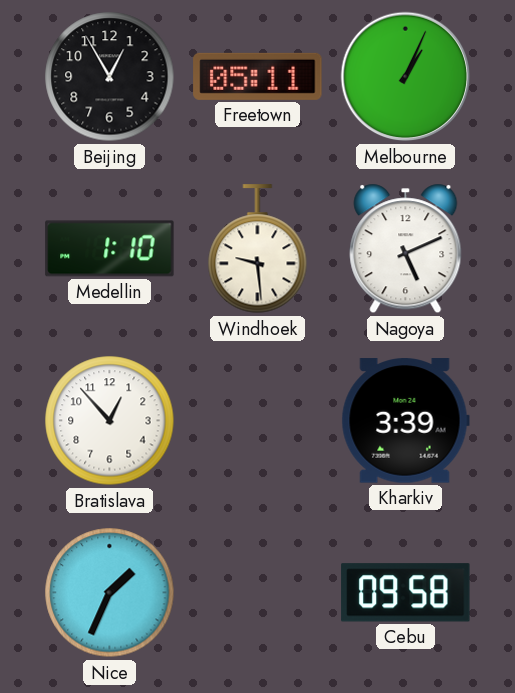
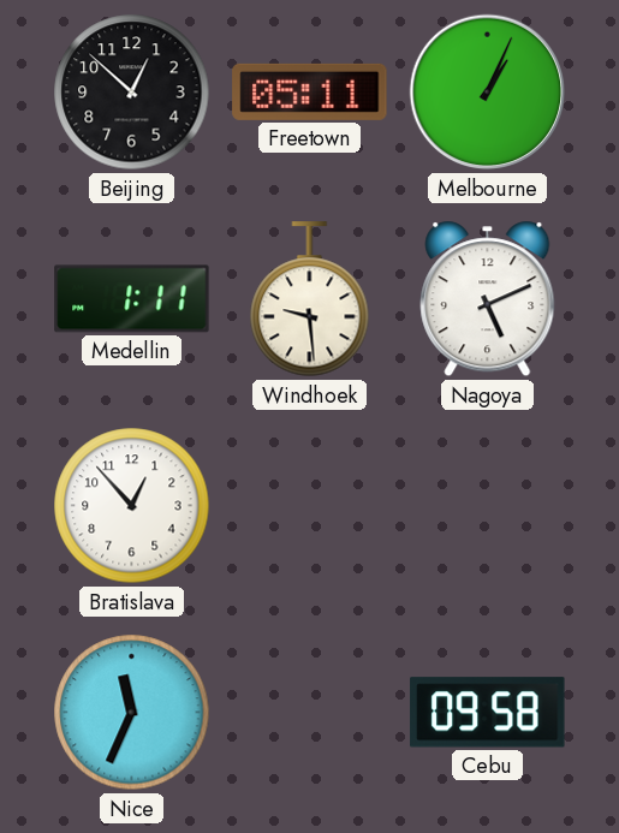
Beijing: 12:55 -> 12:52
Medellin: 1:10 -> 1:11
Kharkiv: 3:39 -> none
Nice: 1:34 -> 11:34
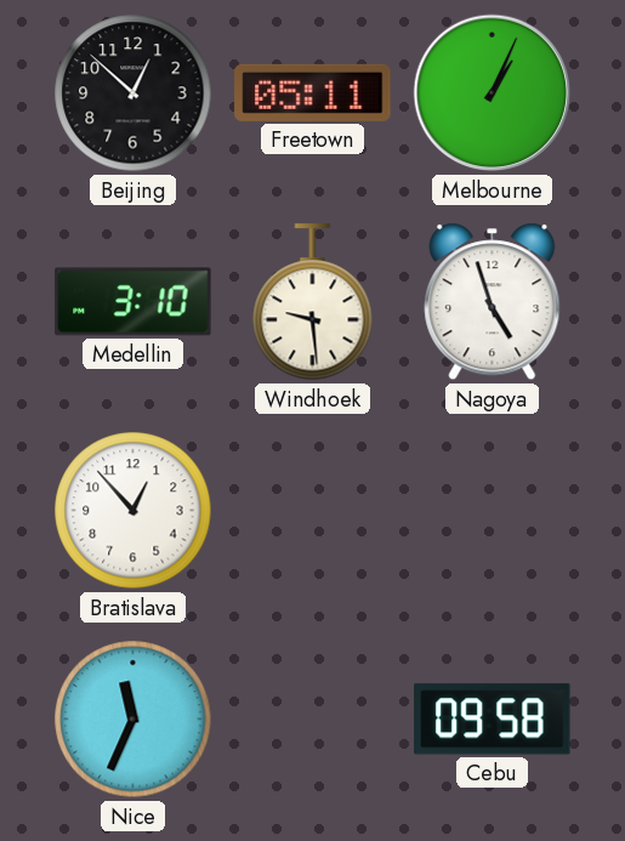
Medellin: 1:11 -> 3:10
Nagoya: 5:11 -> 4:57
